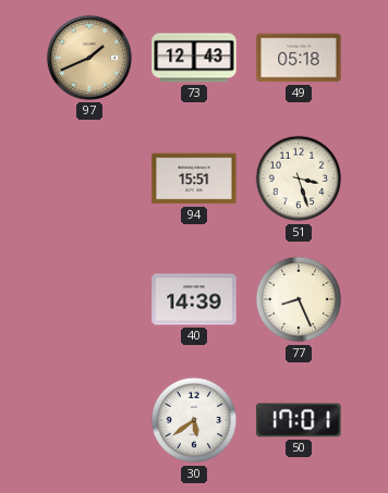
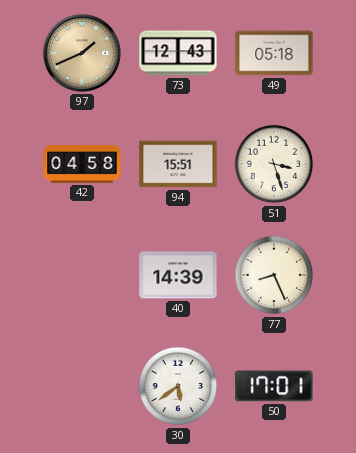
42: none -> 04:58
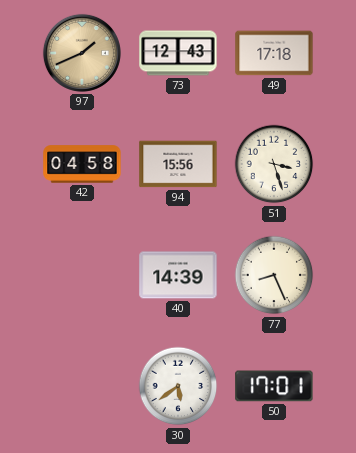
49: 05:18 -> 17:18
94: 15:51 -> 15:56
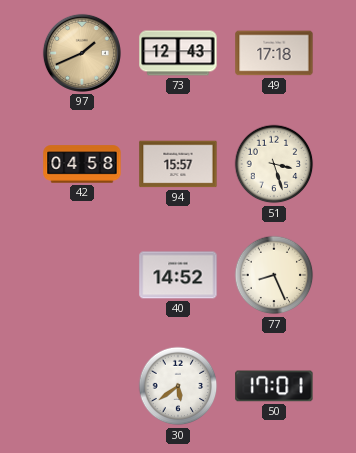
94: 15:56 -> 15:57
40: 14:39 -> 14:52
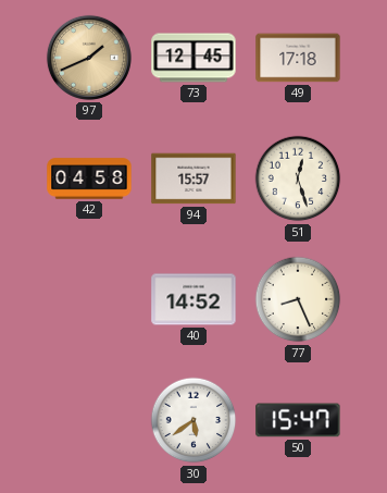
73: 12:43 -> 12:45
51: 3:27 -> 12:27
50: 17:01 -> 15:47
